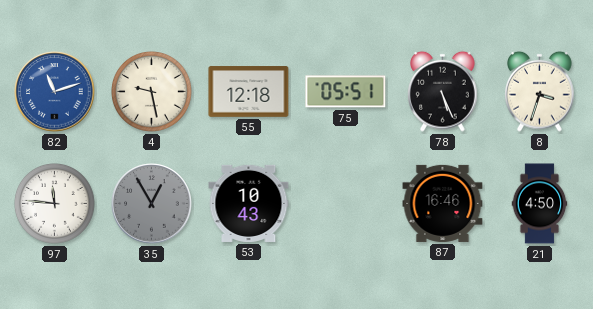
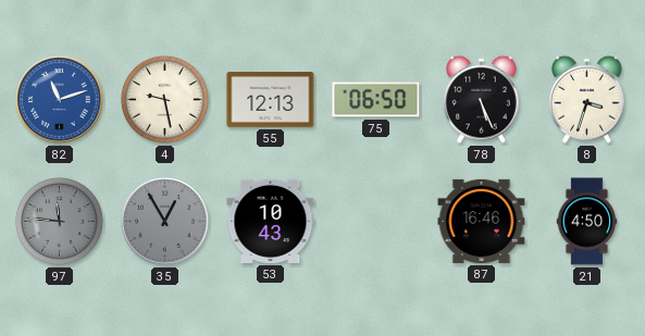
55: 12:18 -> 12:13
75: 05:51 -> 06:50
97 dial: white -> grey
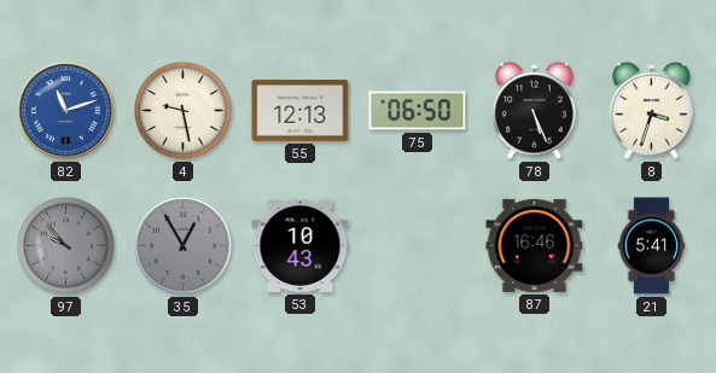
97: 11:46 -> 9:53
21: 4:50 -> 5:41
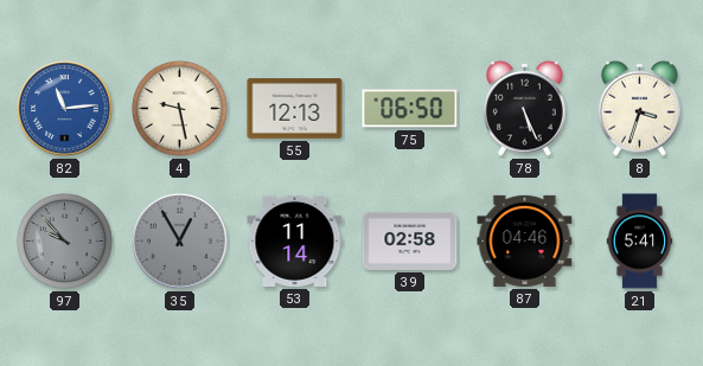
82: 11:12 -> 11:14
53: 10:43 -> 11:14
39: none -> 02:58
87: 16:46 -> 04:46
